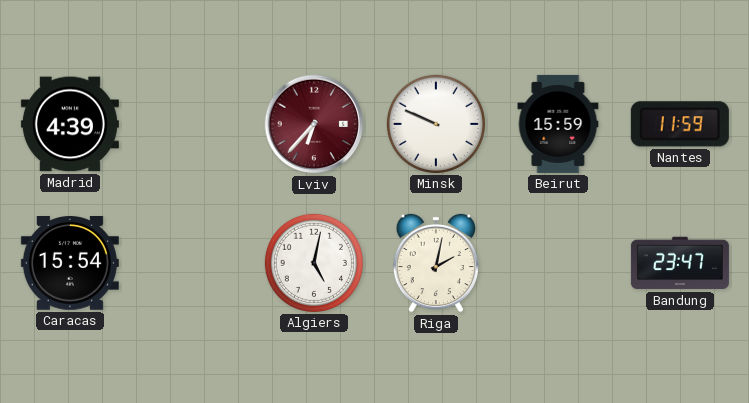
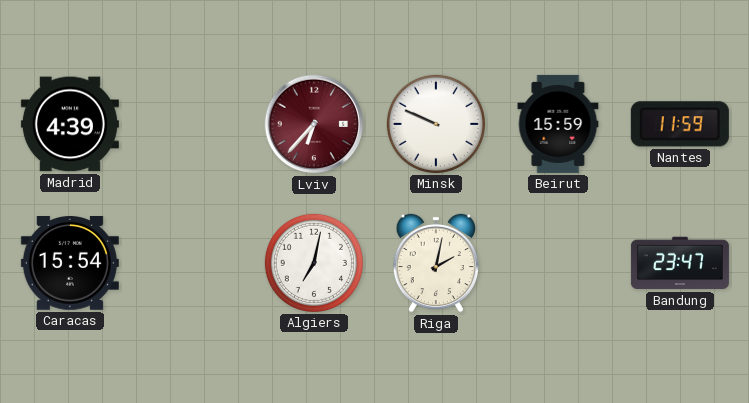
Algiers: 5:02 -> 7:02
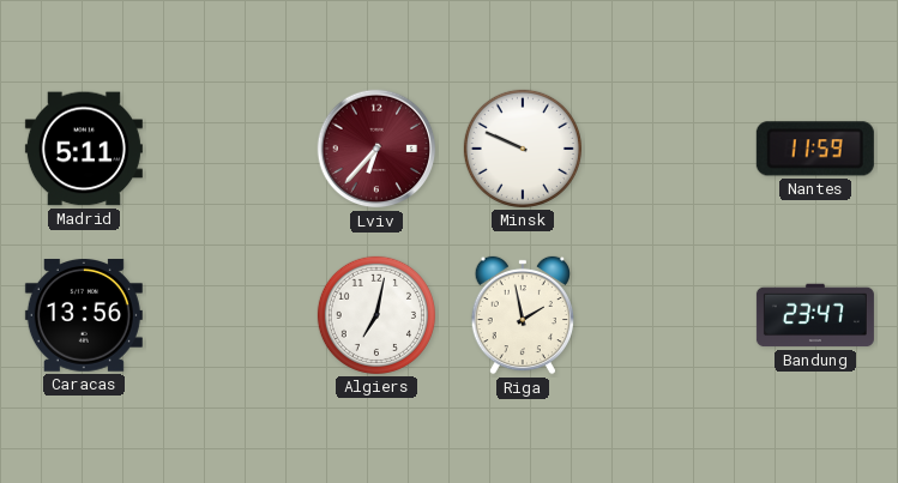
Madrid: 4:39 -> 5:11
Beirut: 15:59 -> none
Caracas: 15:54 -> 13:56
Riga: 2:02 -> 1:58
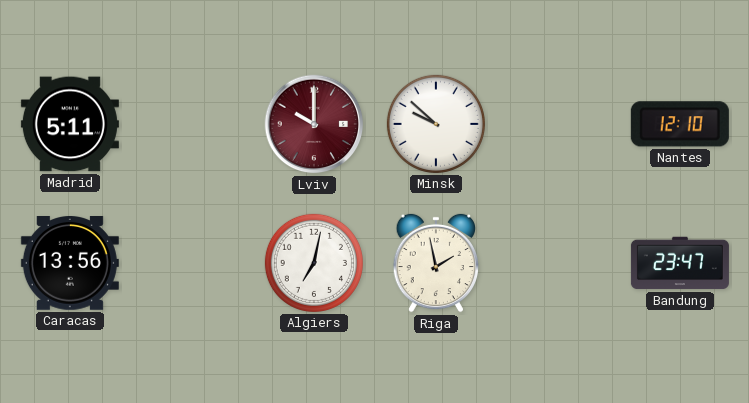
Lviv: 6:37 -> 10:00
Minsk: 9:49 -> 9:52
Nantes: 11:59 -> 12:10
